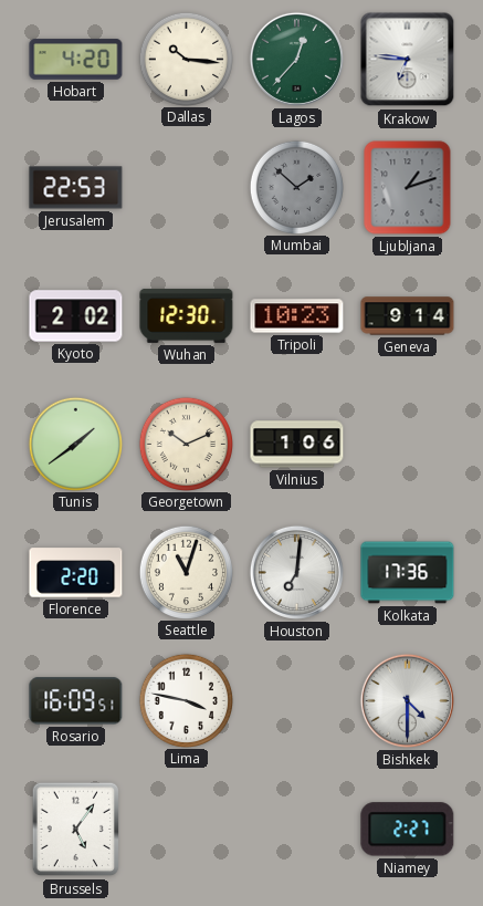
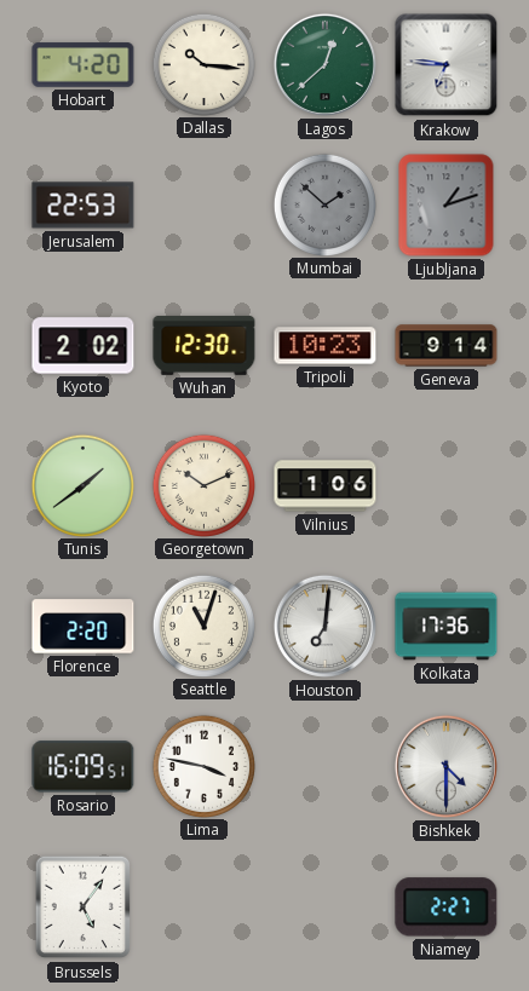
Lagos: 12:37 -> 12:38
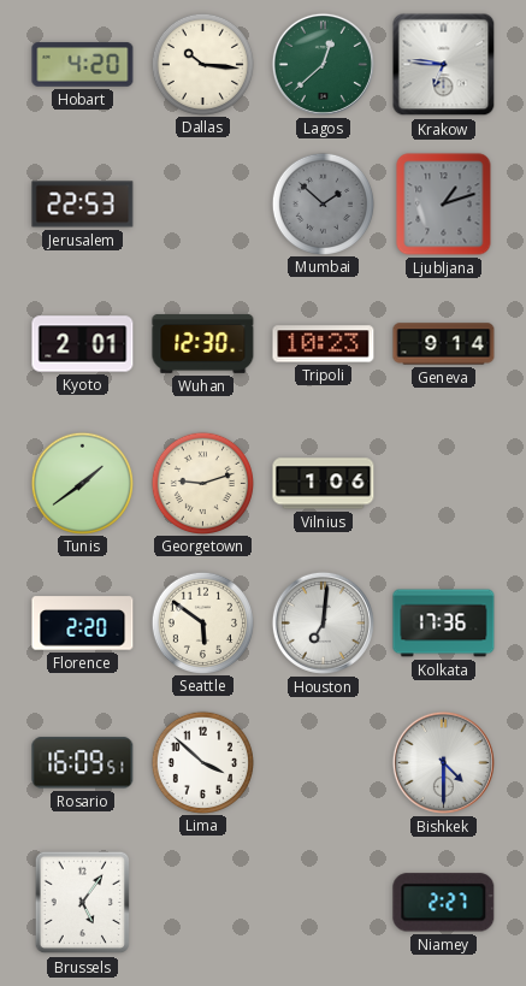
Kyoto: 2:02 -> 2:01
Georgetown: 10:11 -> 9:12
Seattle: 11:03 -> 5:51
Lima: 3:47 -> 3:52
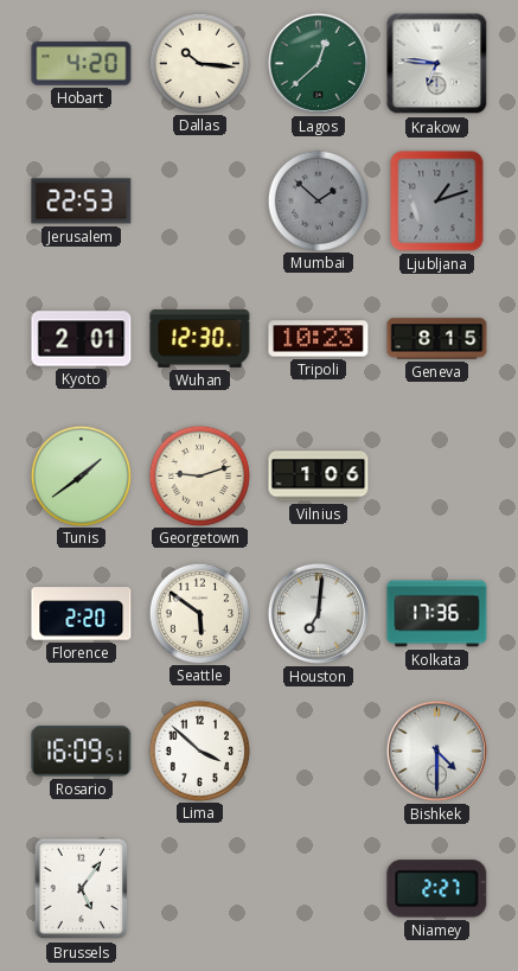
Geneva: 9:14 -> 8:15
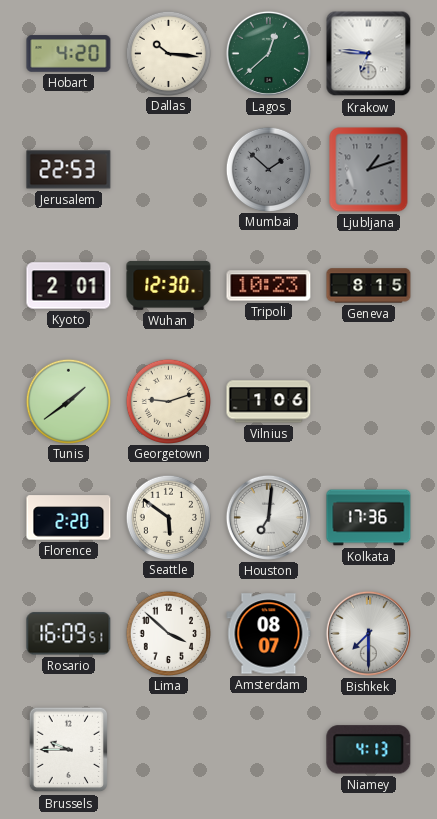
Amsterdam: none -> 08:07
Bishkek: 4:30 -> 7:30
Brussels: 5:06 -> 9:45
Niamey: 2:27 -> 4:13
